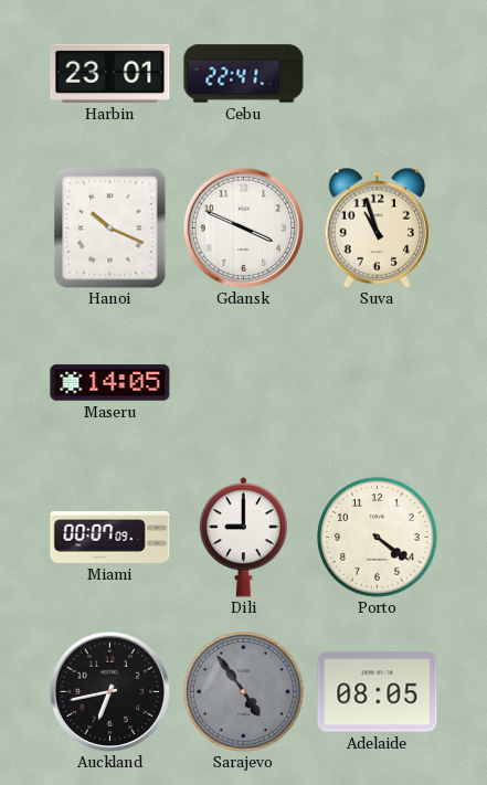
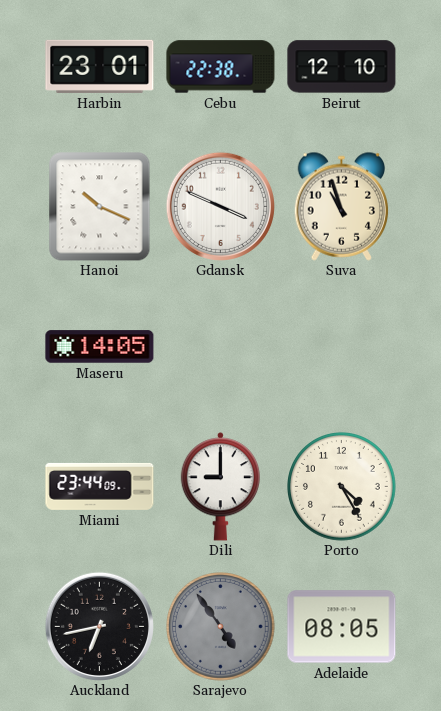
Cebu: 22:41 -> 22:38
Beirut: none -> 12:10
Miami: 00:07 -> 23:44
Porto: 4:21 -> 4:25
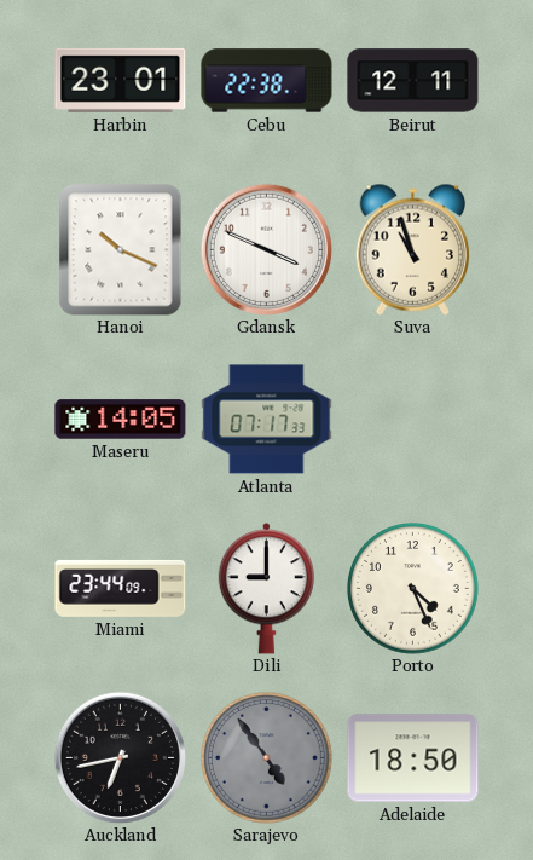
Beirut: 12:10 -> 12:11
Atlanta: none -> 07:17
Porto: 4:25 -> 4:26
Adelaide: 08:05 -> 18:50
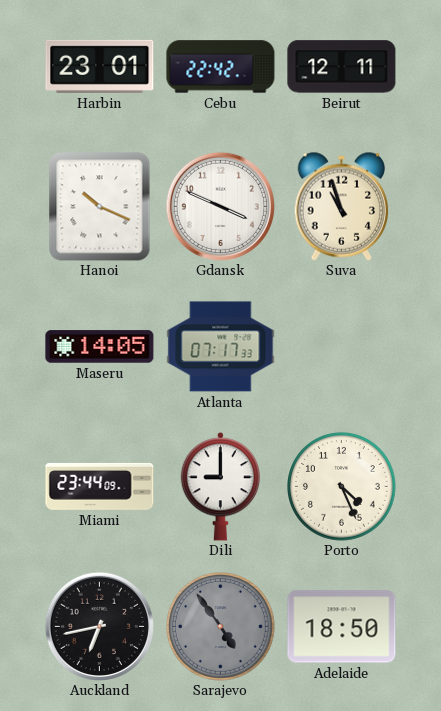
Cebu: 22:38 -> 22:42
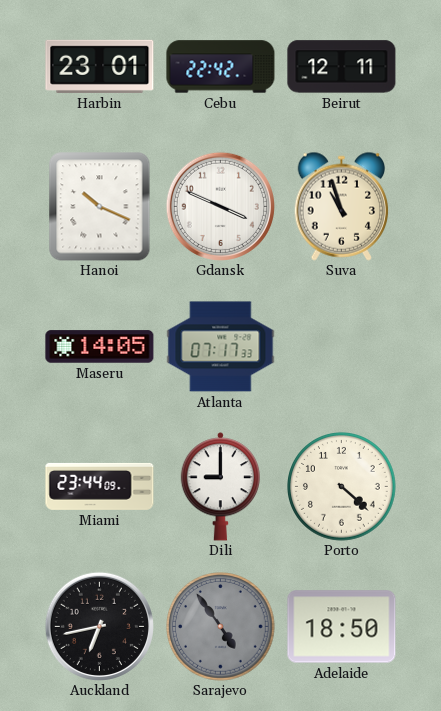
Porto: 4:26 -> 4:22
